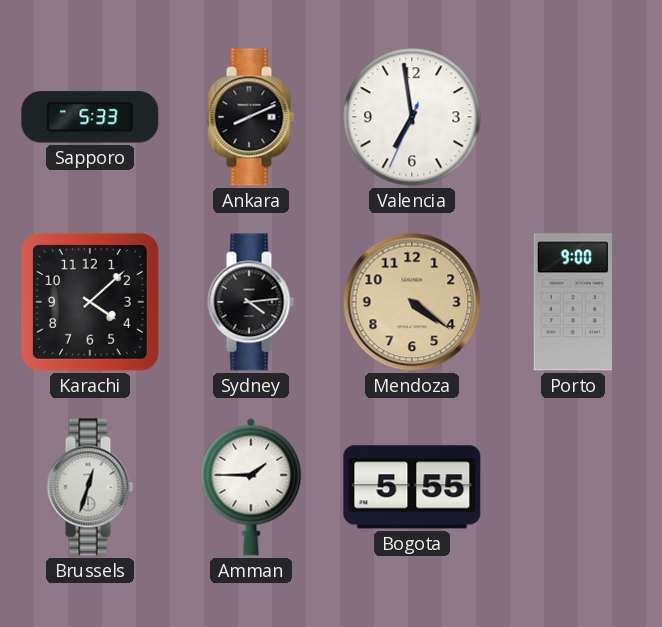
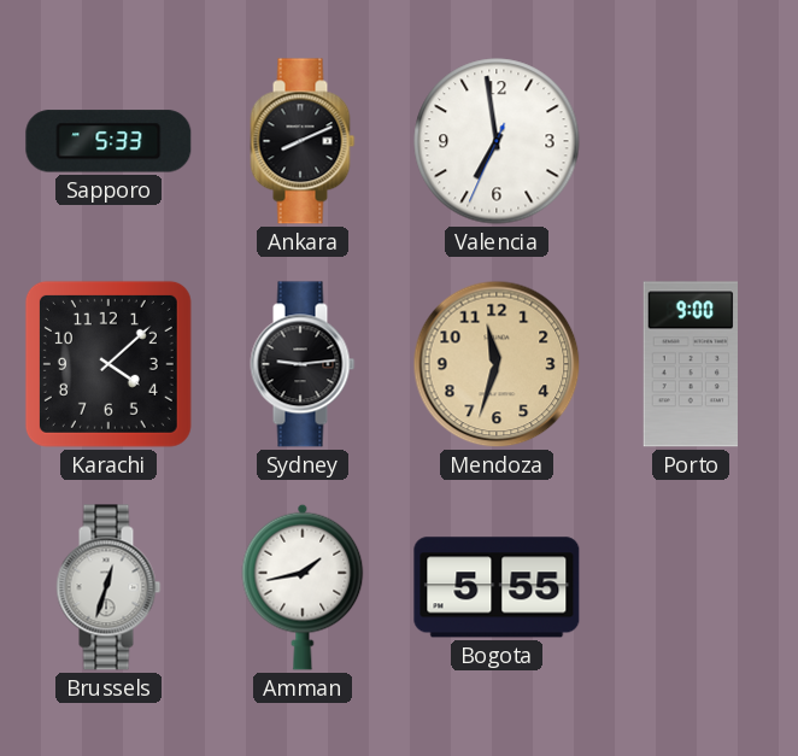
Sydney: 4:14 -> 9:14
Mendoza: 4:21 -> 11:33
Amman: 1:45 -> 1:43
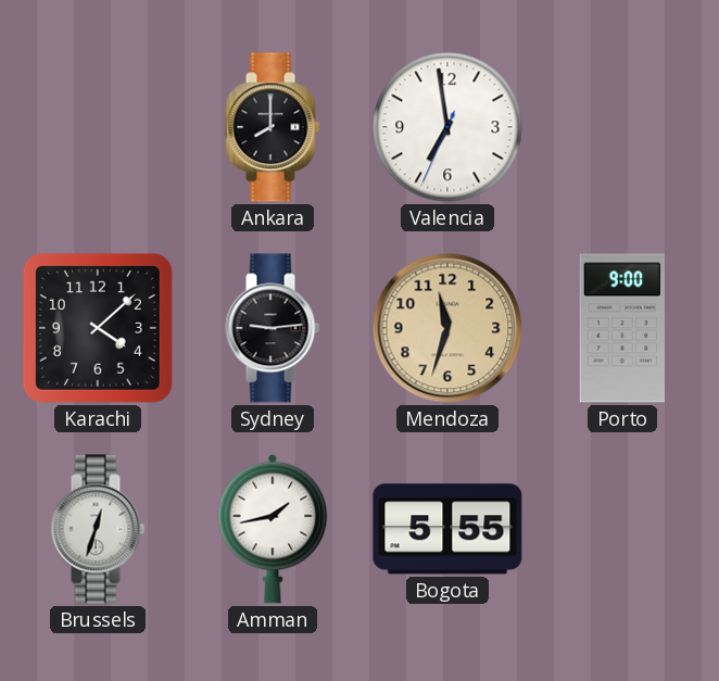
Sapporo: 5:33 -> none
Ankara: 8:11 -> 8:00
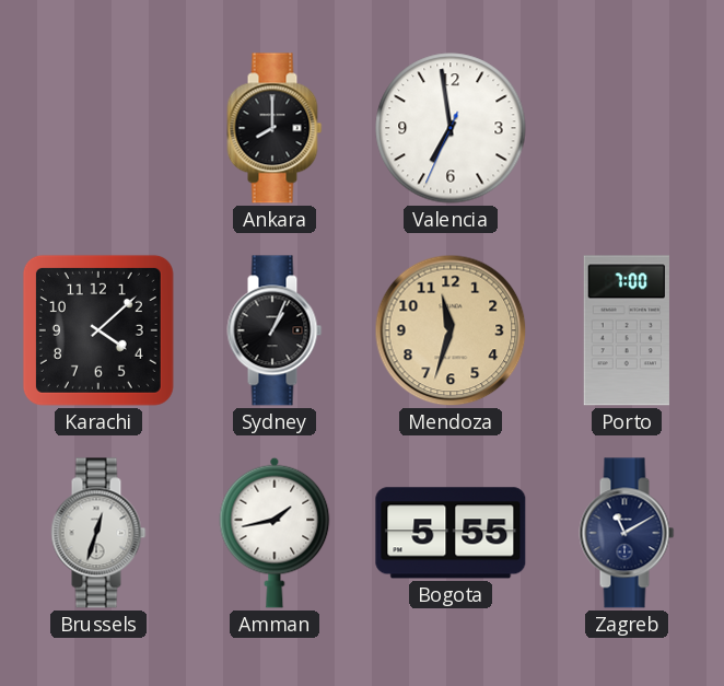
Sydney: 9:14 -> 1:04
Porto: 9:00 -> 7:00
Zagreb: none -> 11:10
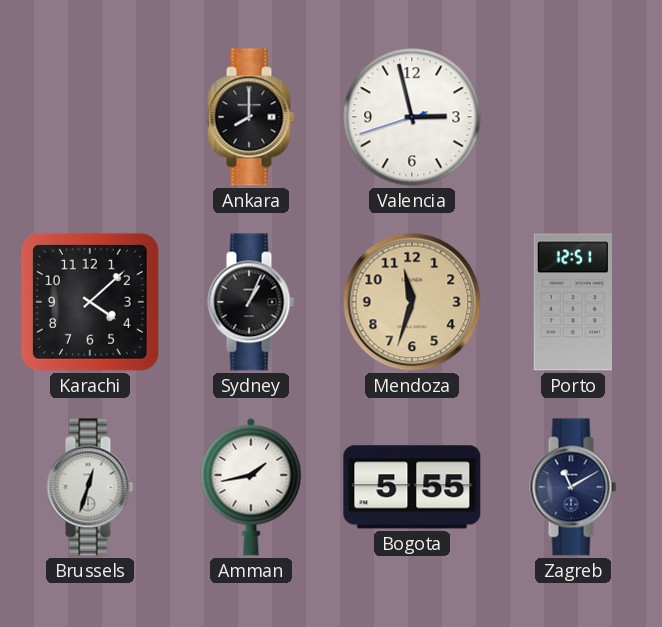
Valencia: 6:58 -> 2:57
Porto: 7:00 -> 12:51
